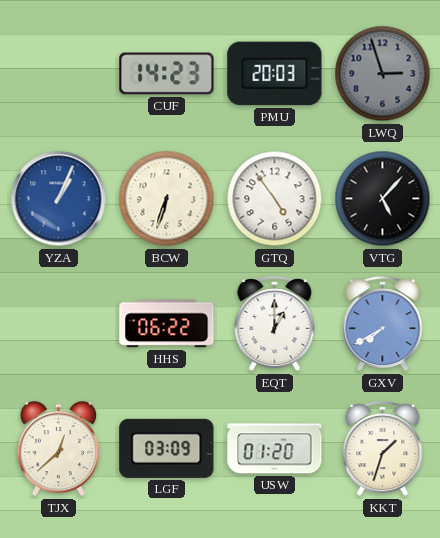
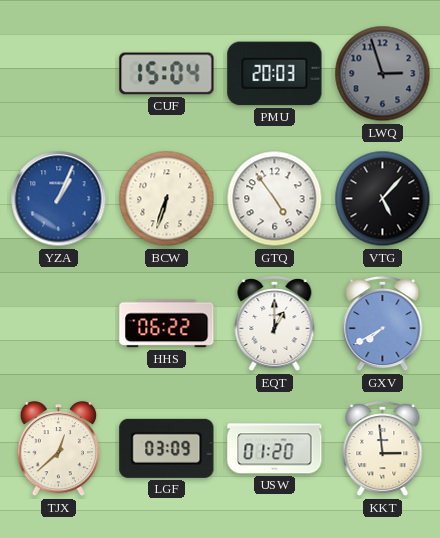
CUF: 14:23 -> 15:04
KKT: 1:33 -> 2:59
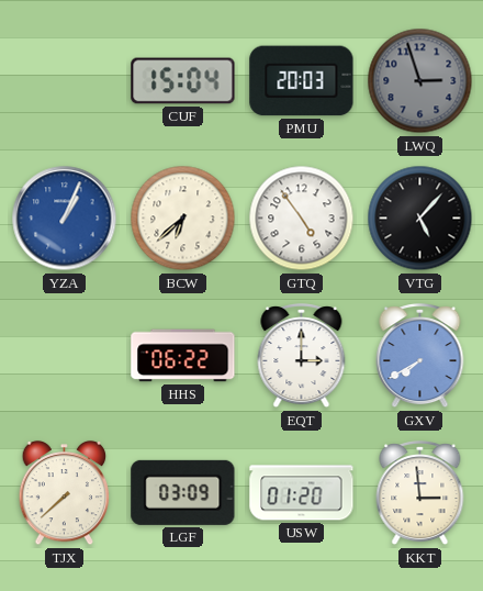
BCW: 6:33 -> 6:38
EQT: 1:00 -> 3:00
TJX: 12:38 -> 7:38
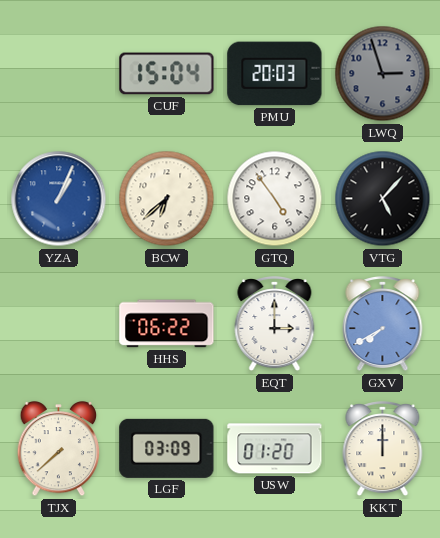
KKT: 2:59 -> 12:00
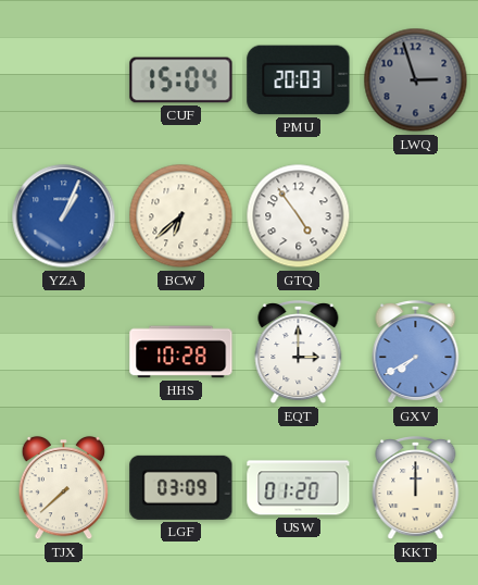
VTG: 5:07 -> none
HHS: 06:22 -> 10:28
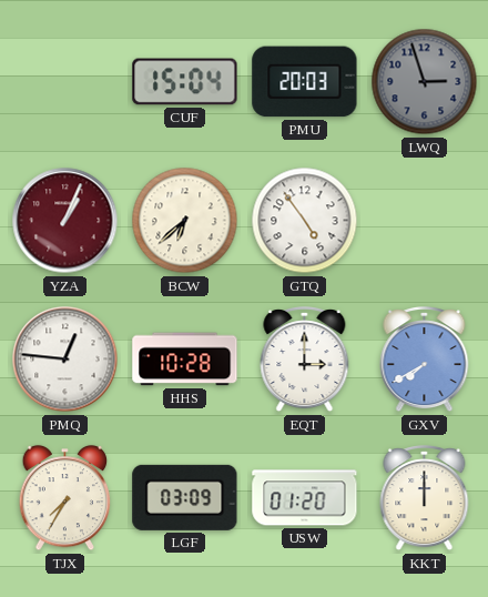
YZA dial: blue -> burgundy
PMQ: none -> 12:46
TJX: 7:38 -> 7:35
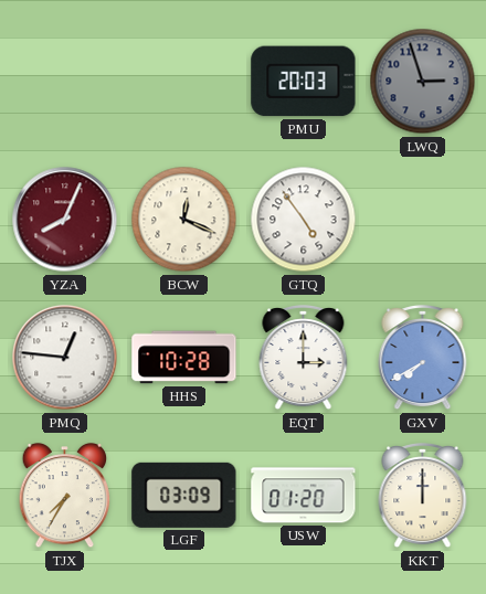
CUF: 15:04 -> none
YZA: 1:04 -> 8:04
BCW: 6:38 -> 12:19
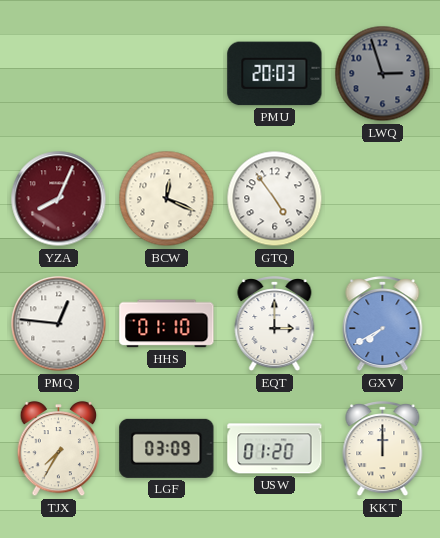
HHS: 10:28 -> 01:10
